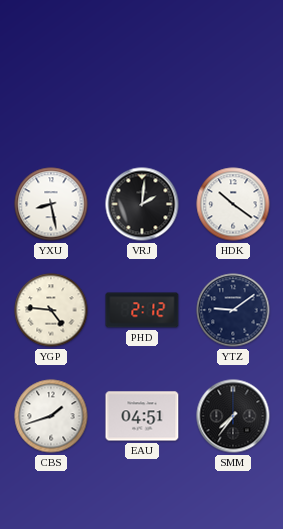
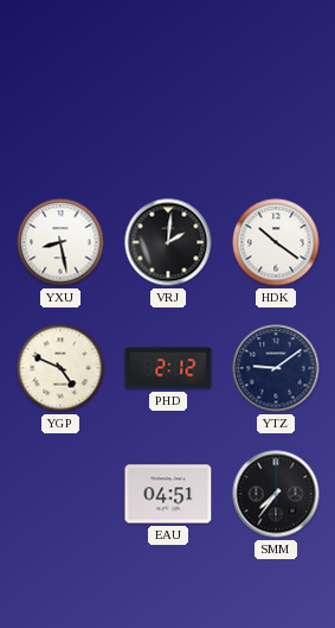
YGP: 4:46 -> 4:49
CBS: 1:42 -> none
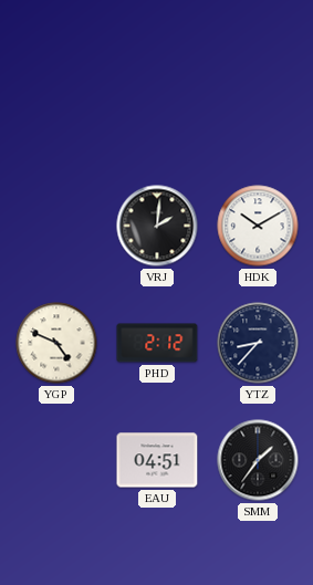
YXU: 8:28 -> none
HDK: 10:21 -> 10:10
YTZ: 9:09 -> 8:37
SMM: 7:36 -> 1:36
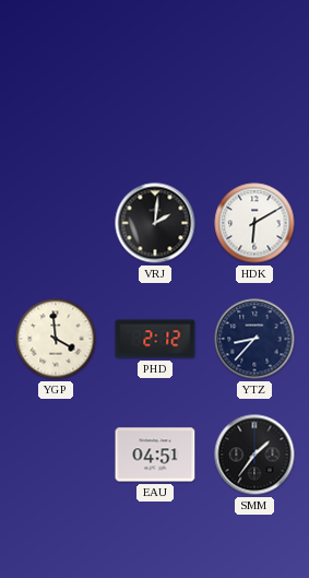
HDK: 10:10 -> 6:10
YGP: 4:49 -> 3:59
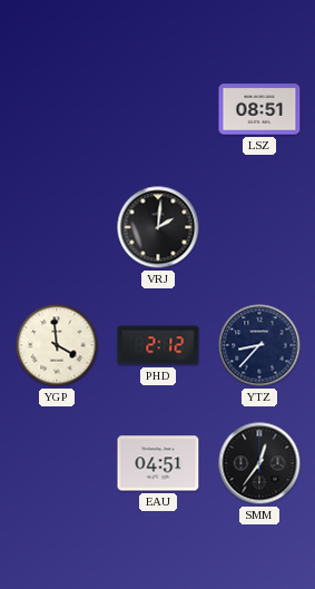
LSZ: none -> 08:51
HDK: 6:10 -> none
SMM: 1:36 -> 12:36
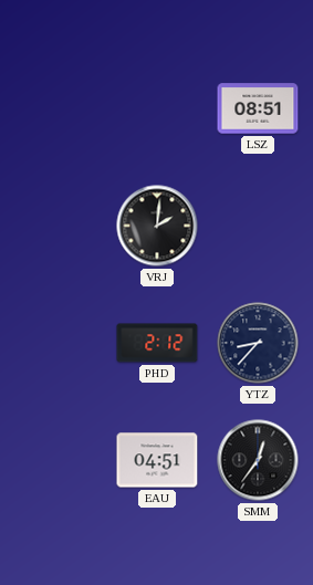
YGP: 3:59 -> none
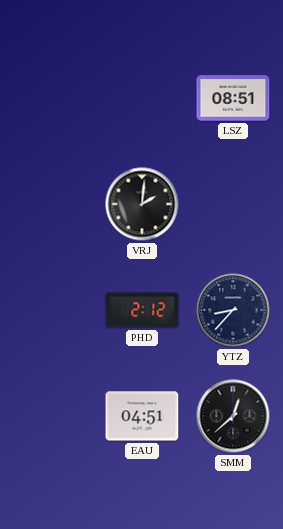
SMM: 12:36 -> 12:38
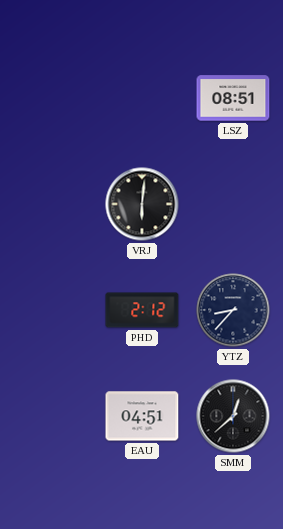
VRJ: 2:01 -> 6:01
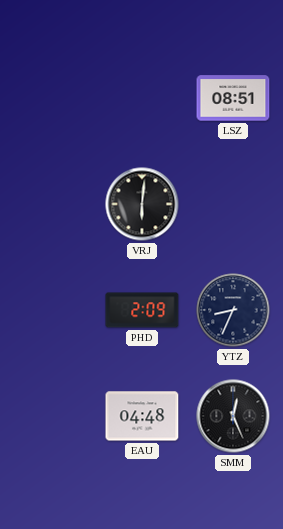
PHD: 2:12 -> 2:09
YTZ: 8:37 -> 8:34
EAU: 04:51 -> 04:48
SMM: 12:38 -> 12:26
